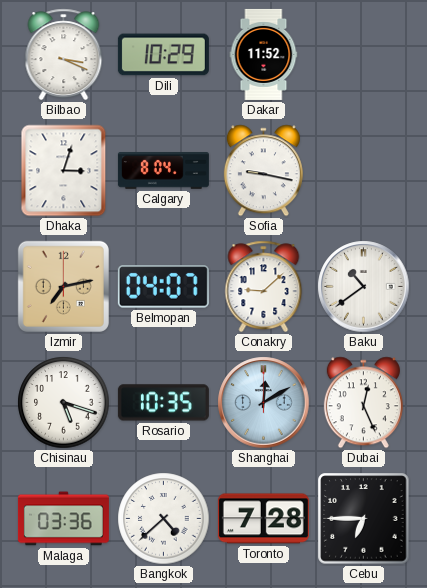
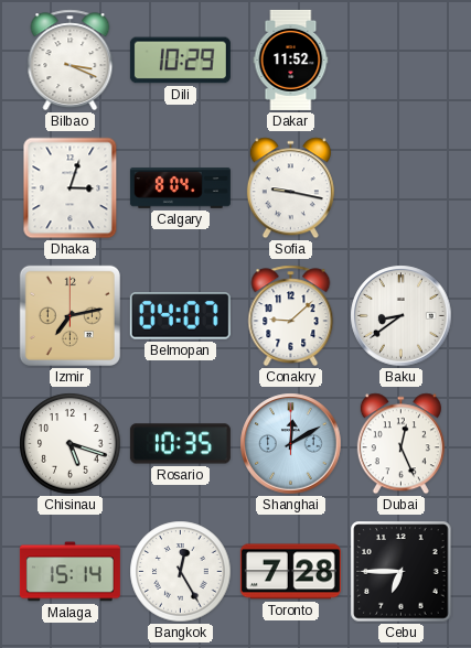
Baku: 10:39 -> 8:39
Malaga: 03:36 -> 15:14
Bangkok: 4:38 -> 12:25
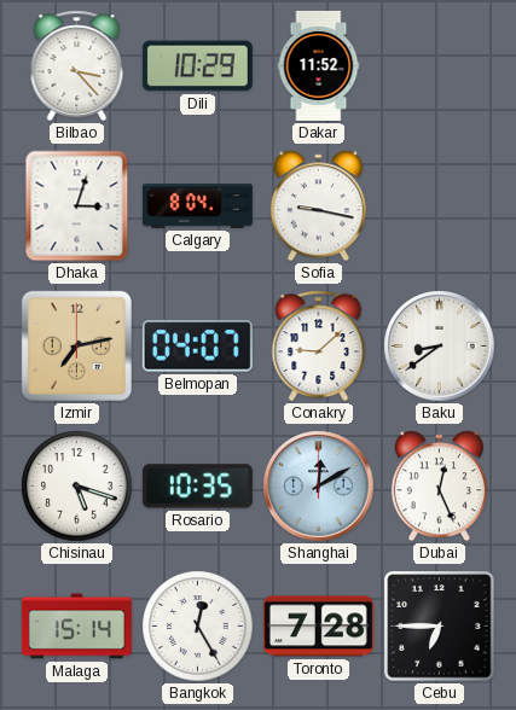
Bilbao: 3:19 -> 3:23
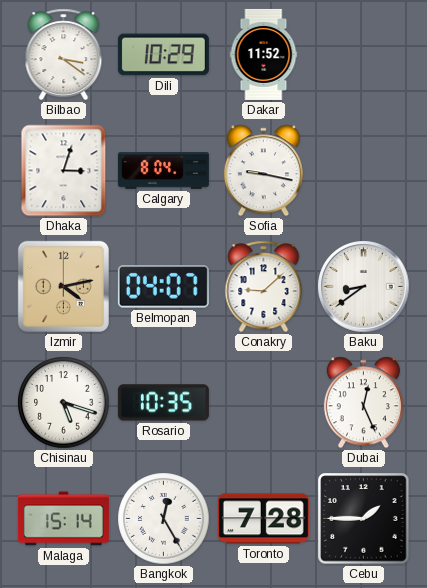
Bilbao: 3:23 -> 3:21
Izmir: 7:13 -> 4:13
Shanghai: 12:10 -> none
Cebu: 6:45 -> 1:45
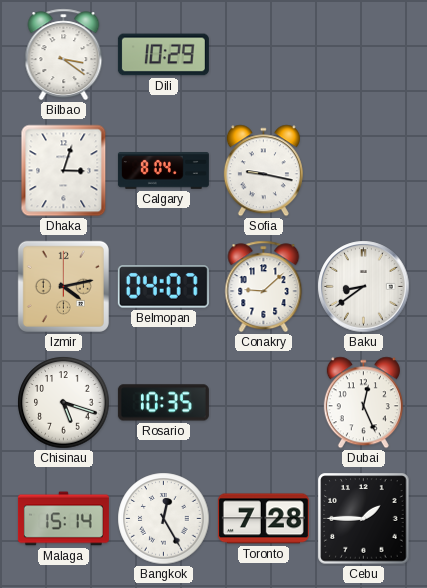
Dakar: 11:52 -> none
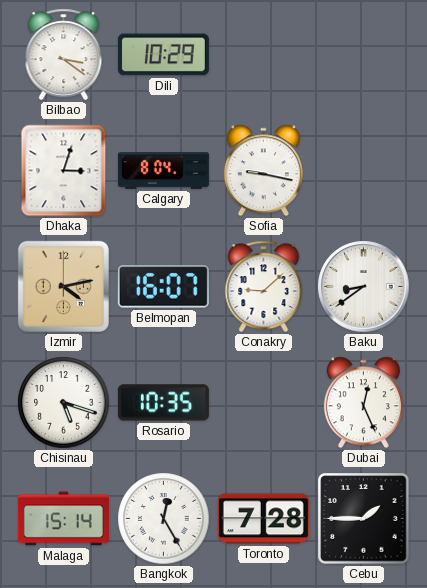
Belmopan: 04:07 -> 16:07
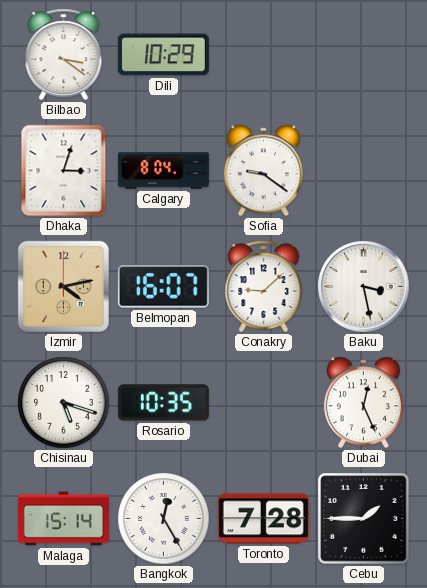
Sofia: 9:17 -> 9:21
Baku: 8:39 -> 3:28
